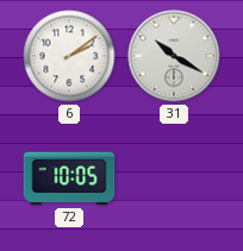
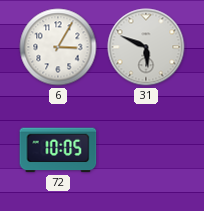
6: 2:09 -> 3:05
31: 10:20 -> 5:49
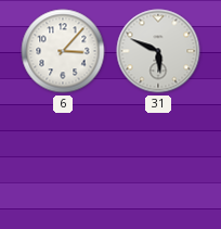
6: 3:05 -> 3:07
72: 10:05 -> none
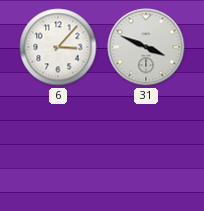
31: 5:49 -> 3:49
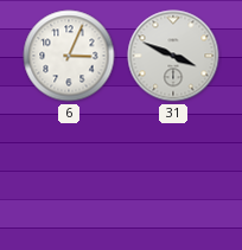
6: 3:07 -> 3:04
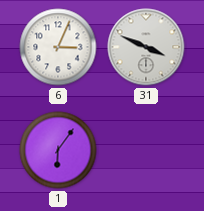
1: none -> 6:06
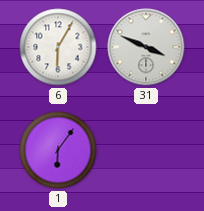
6: 3:04 -> 6:05
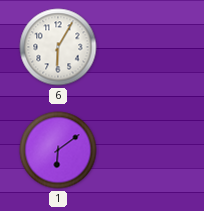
31: 3:49 -> none
1: 6:06 -> 6:09
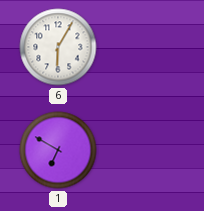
1: 6:09 -> 6:50
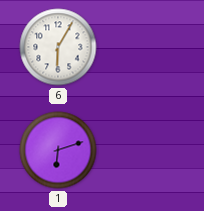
1: 6:50 -> 6:12
